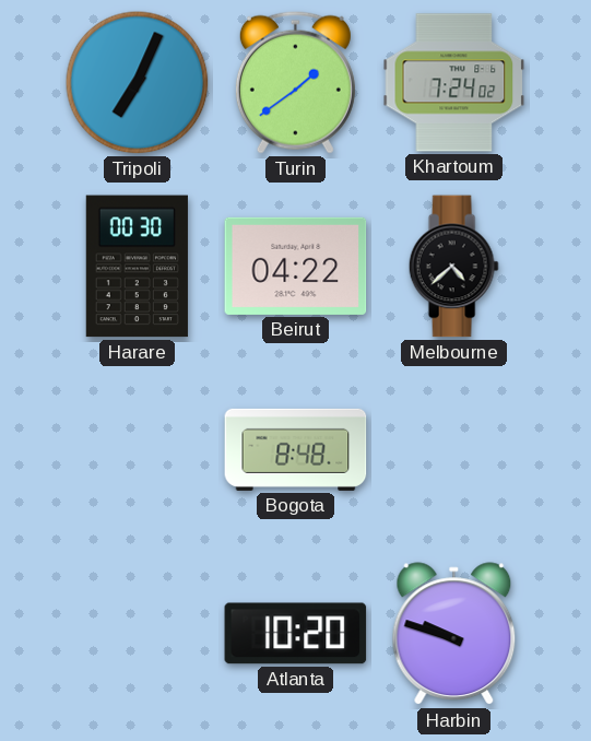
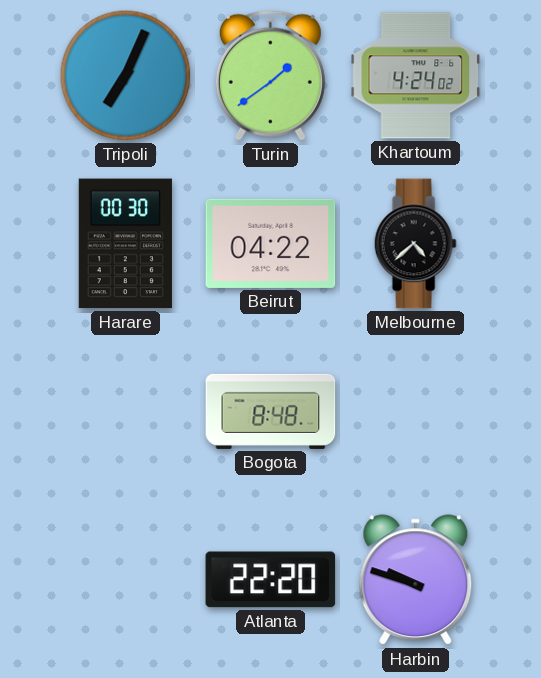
Khartoum: 7:24 -> 4:24
Atlanta: 10:20 -> 22:20
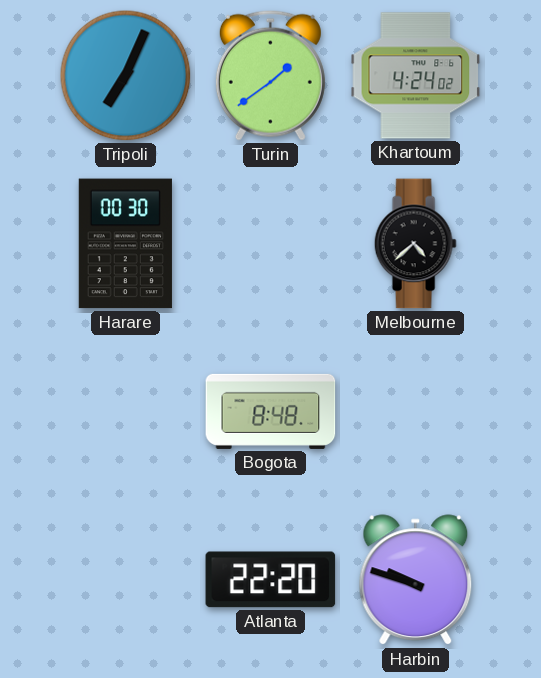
Beirut: 04:22 -> none
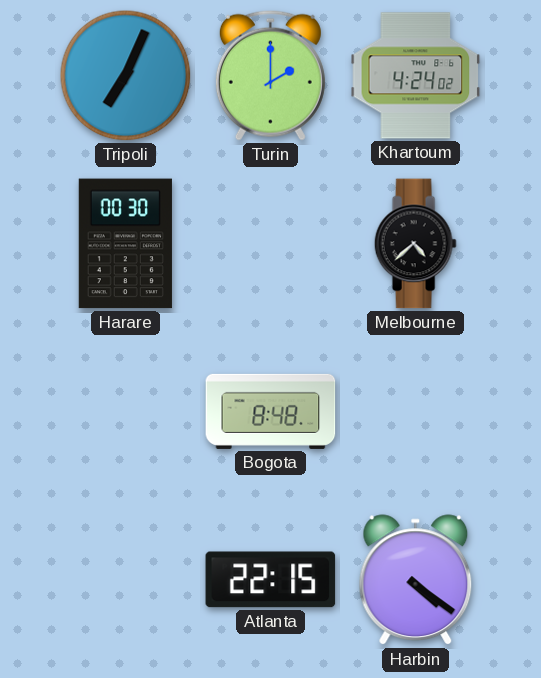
Turin: 1:39 -> 2:00
Atlanta: 22:20 -> 22:15
Harbin: 9:48 -> 4:21
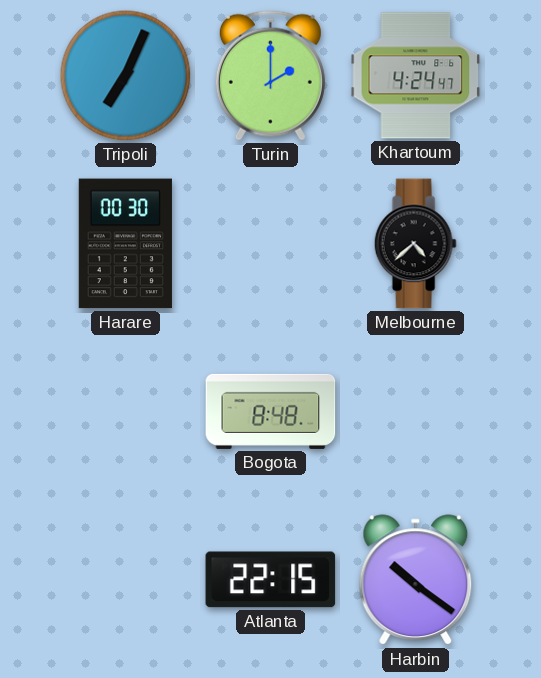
Khartoum: 4:24:02 -> 4:24:47
Harbin: 4:21 -> 10:21
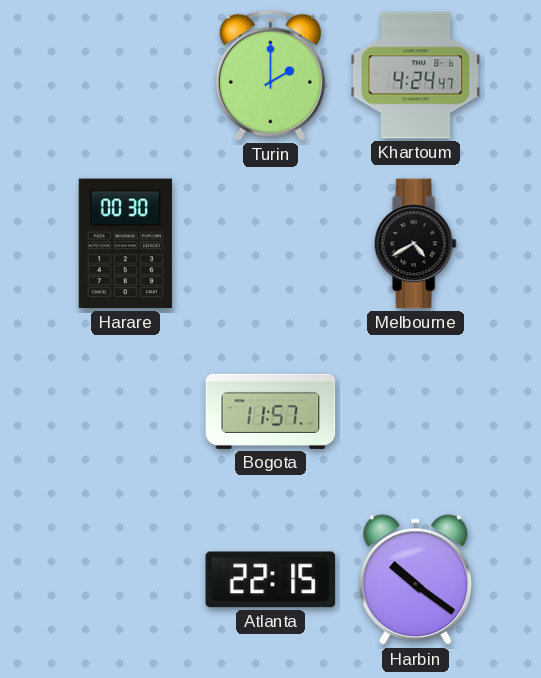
Tripoli: 7:04 -> none
Melbourne: 4:38 -> 4:40
Bogota: 8:48 -> 11:57
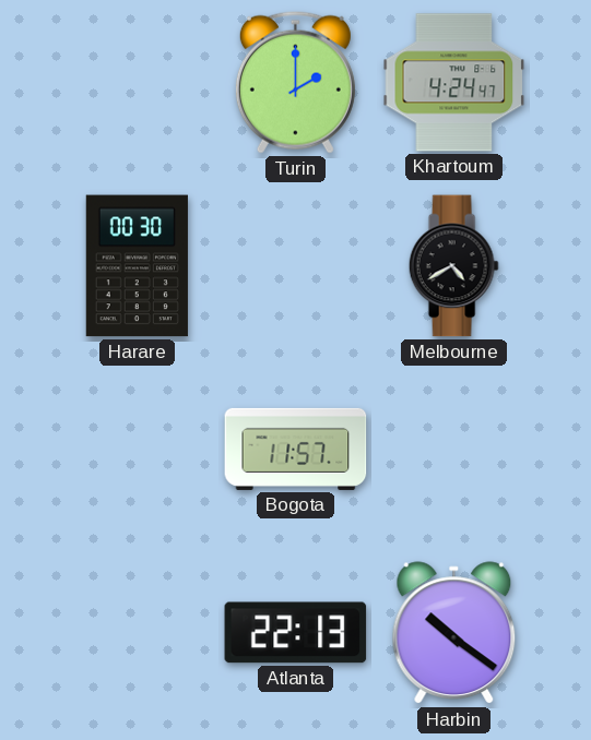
Atlanta: 22:15 -> 22:13
